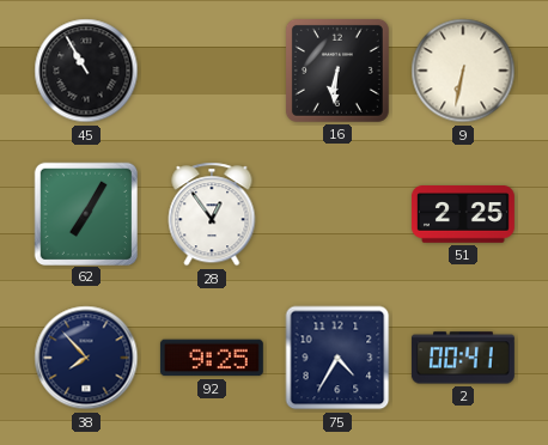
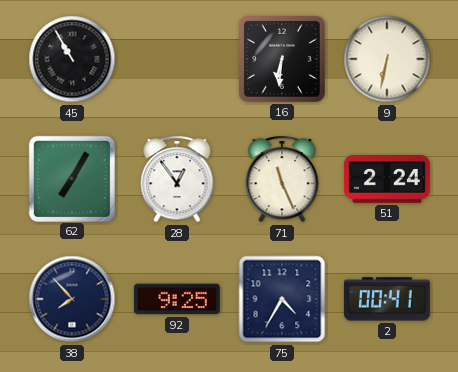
71: none -> 11:26
51: 2:25 -> 2:24
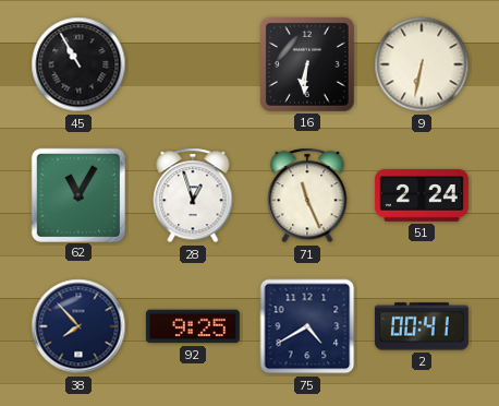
62: 7:05 -> 11:05
28: 12:54 -> 12:57
75: 4:35 -> 4:40
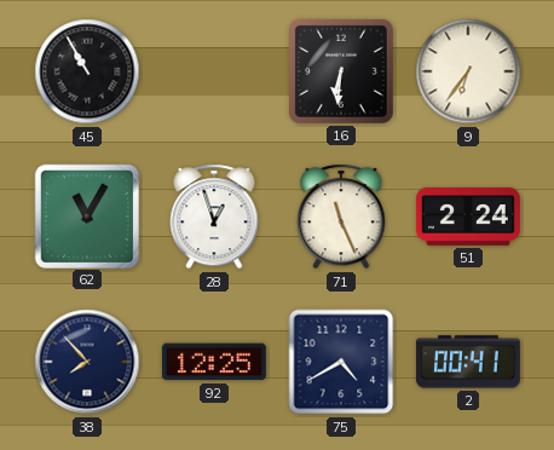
9: 6:32 -> 6:36
92: 9:25 -> 12:25
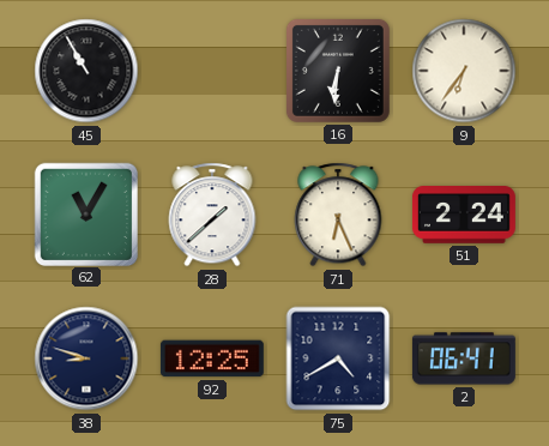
28: 12:57 -> 1:38
71: 11:26 -> 6:26
38: 7:53 -> 8:48
2: 00:41 -> 06:41
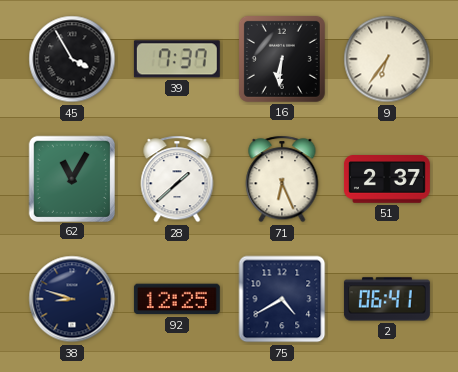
45: 10:55 -> 3:55
39: none -> 7:37
51: 2:24 -> 2:37
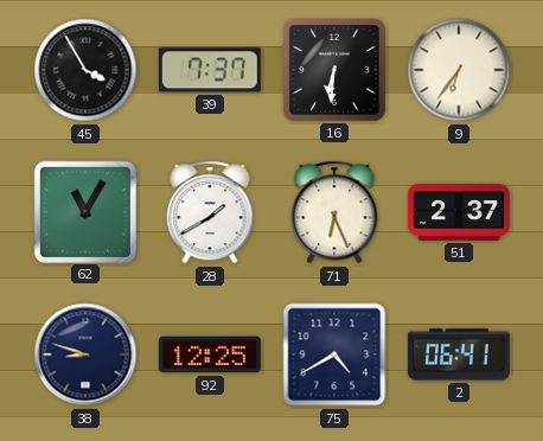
28: 1:38 -> 1:40
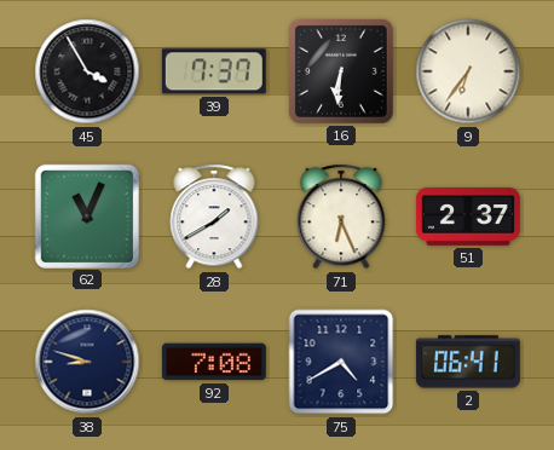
62: 11:05 -> 11:04
92: 12:25 -> 7:08
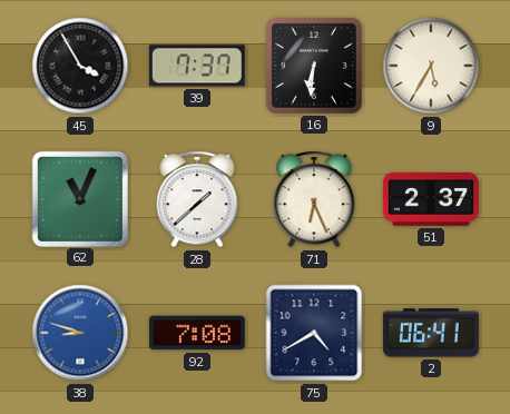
9: 6:36 -> 5:35
28: 1:40 -> 1:38
38 dial: navy -> blue
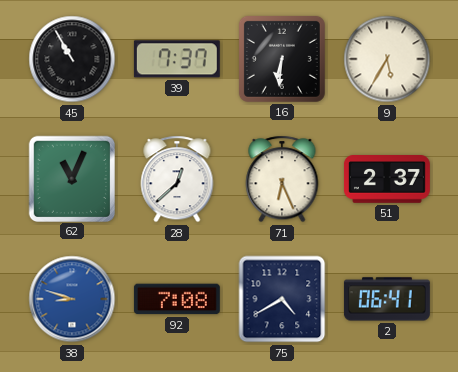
45: 3:55 -> 10:55
28: 1:38 -> 12:38
